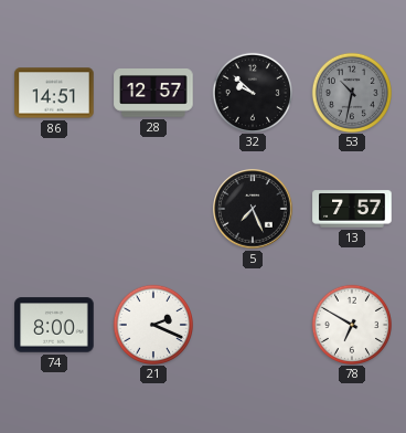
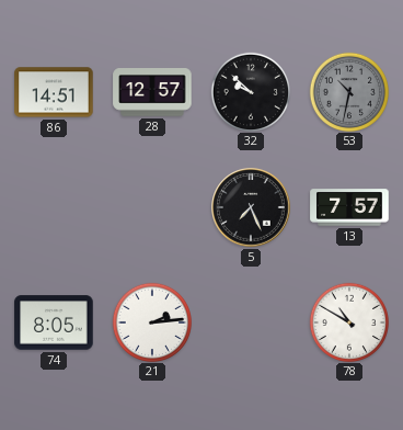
74: 8:00 -> 8:05
21: 2:19 -> 2:14
78: 6:50 -> 10:50
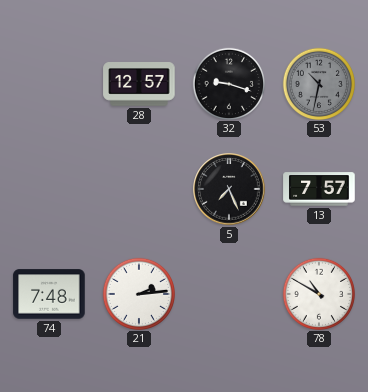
86: 14:51 -> none
32: 9:52 -> 9:18
74: 8:05 -> 7:48
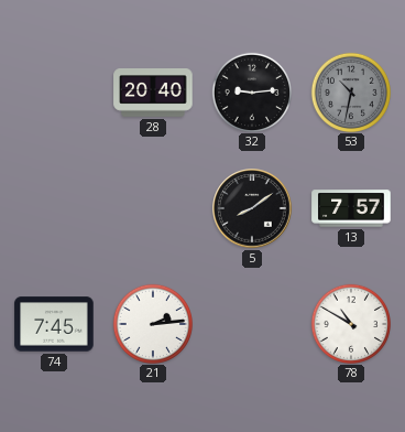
28: 12:57 -> 20:40
32: 9:18 -> 9:14
5: 7:26 -> 8:09
74: 7:48 -> 7:45
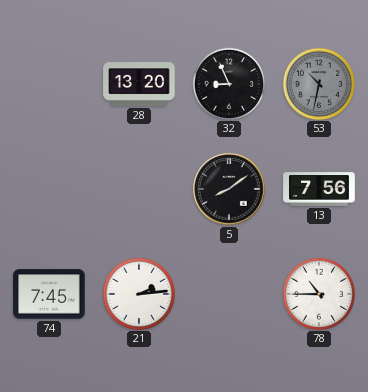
28: 20:40 -> 13:20
32: 9:14 -> 8:56
13: 7:57 -> 7:56
78: 10:50 -> 10:45
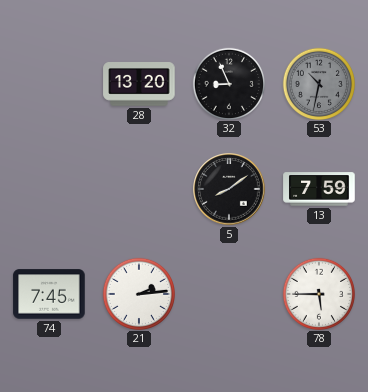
13: 7:56 -> 7:59
78: 10:45 -> 5:45
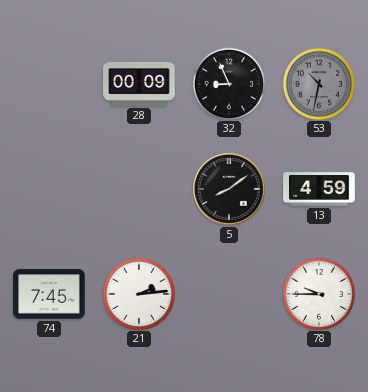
28: 13:20 -> 00:09
13: 7:59 -> 4:59
78: 5:45 -> 9:45
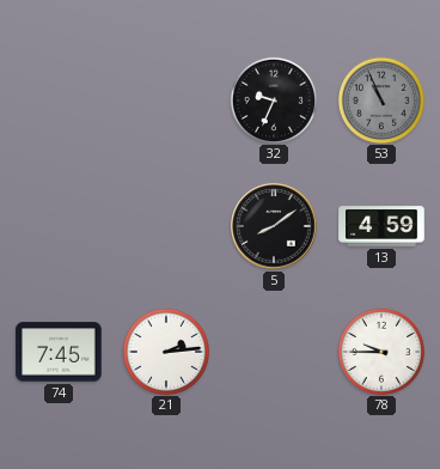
28: 00:09 -> none
32: 8:56 -> 9:34
53: 10:32 -> 10:56
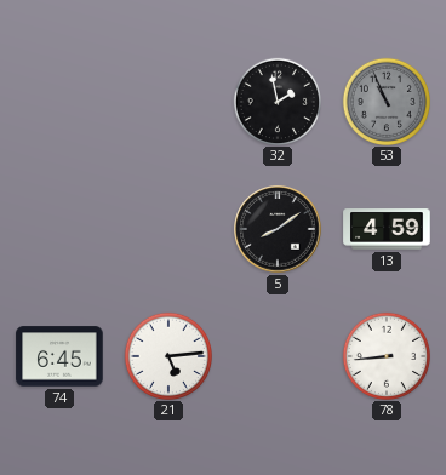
32: 9:34 -> 1:58
74: 7:45 -> 6:45
21: 2:14 -> 5:14
78: 9:45 -> 8:44
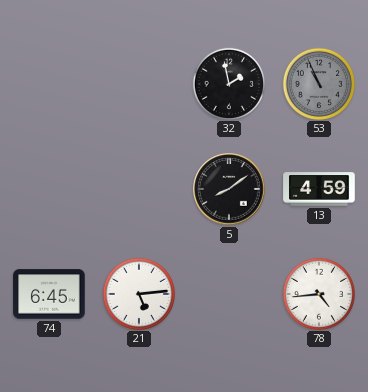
78: 8:44 -> 4:44
